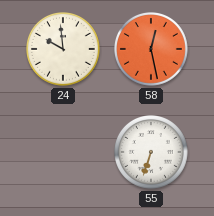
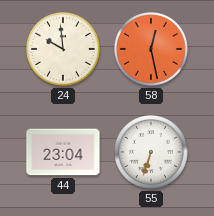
44: none -> 23:04
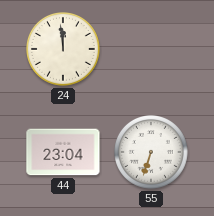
24: 9:59 -> 11:59
58: 12:28 -> none
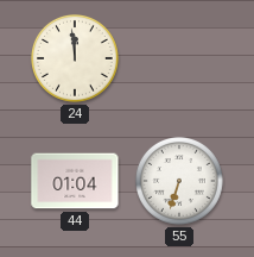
44: 23:04 -> 01:04
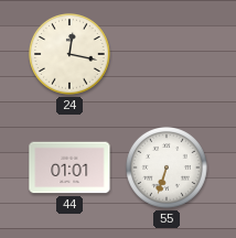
24: 11:59 -> 12:17
44: 01:04 -> 01:01
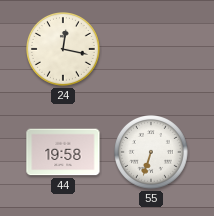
44: 01:01 -> 19:58
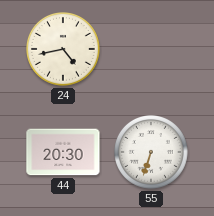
24: 12:17 -> 4:43
44: 19:58 -> 20:30
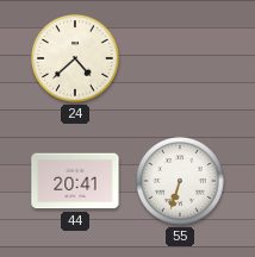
24: 4:43 -> 4:38
44: 20:30 -> 20:41
